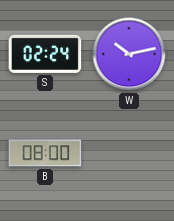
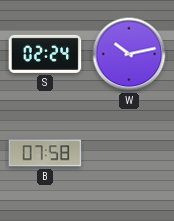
B: 08:00 -> 07:58
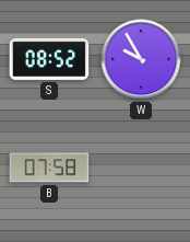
S: 02:24 -> 08:52
W: 10:13 -> 9:55
